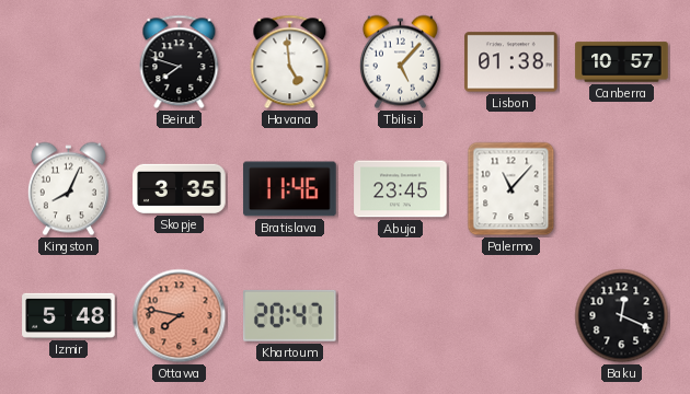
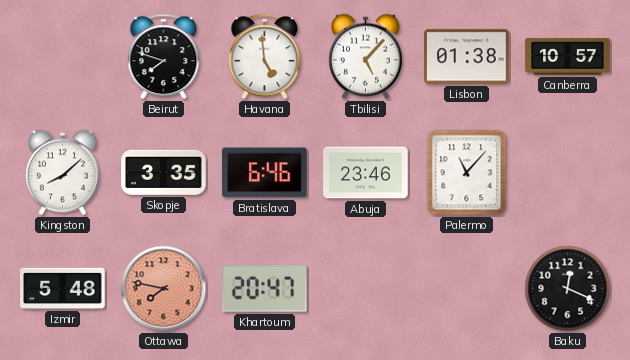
Kingston: 8:04 -> 8:08
Bratislava: 11:46 -> 6:46
Abuja: 23:45 -> 23:46
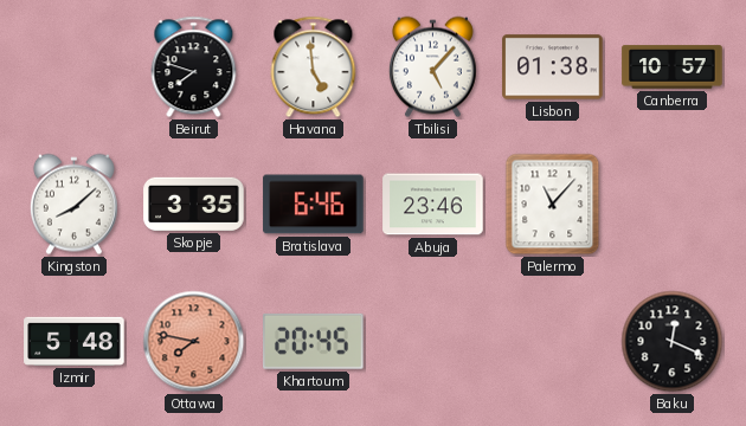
Khartoum: 20:47 -> 20:45
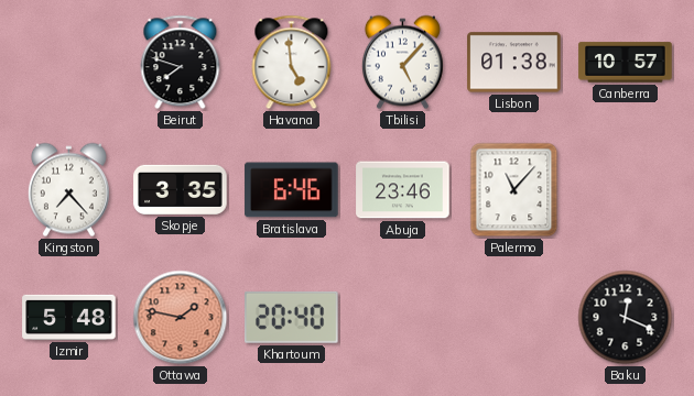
Kingston: 8:08 -> 7:23
Ottawa: 7:47 -> 1:47
Khartoum: 20:45 -> 20:40
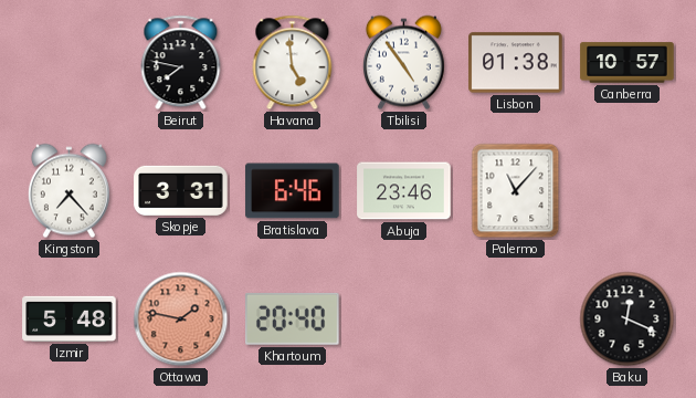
Beirut: 7:48 -> 7:47
Tbilisi: 5:07 -> 4:54
Skopje: 3:35 -> 3:31
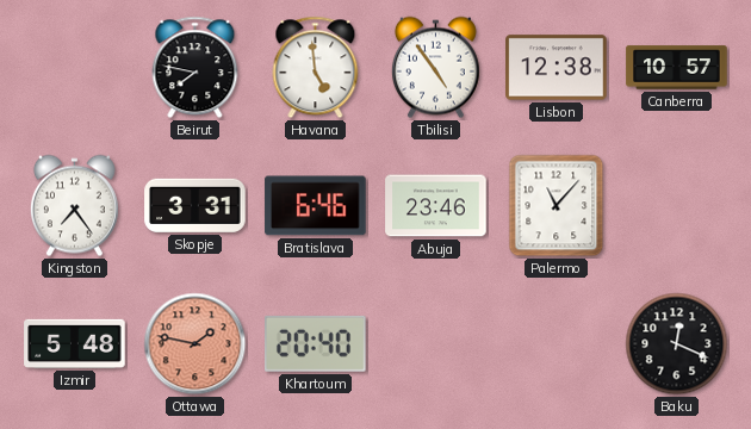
Lisbon: 01:38 -> 12:38
Kingston: 7:23 -> 7:24
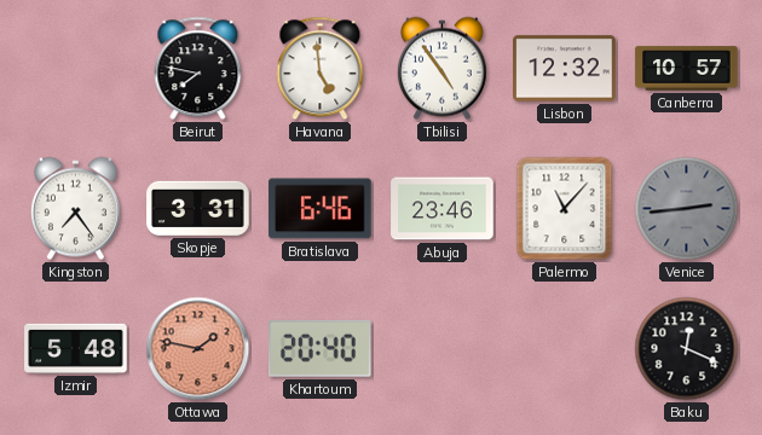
Lisbon: 12:38 -> 12:32
Venice: none -> 2:44
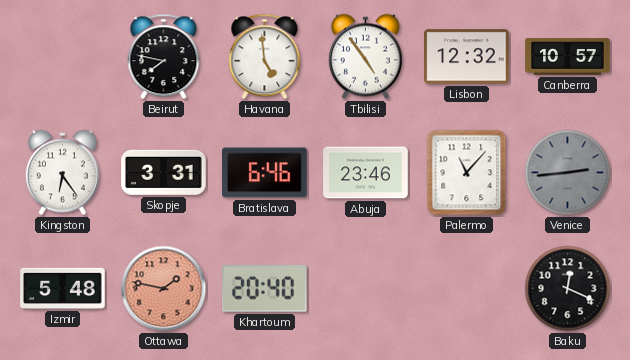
Kingston: 7:24 -> 6:24
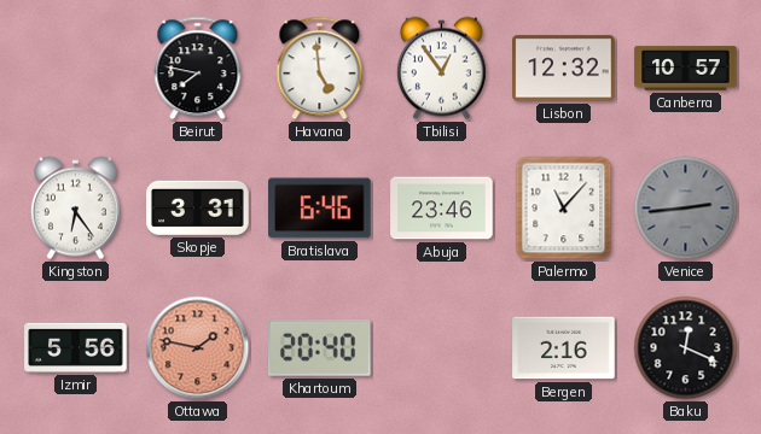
Tbilisi: 4:54 -> 12:54
Izmir: 5:48 -> 5:56
Bergen: none -> 2:16
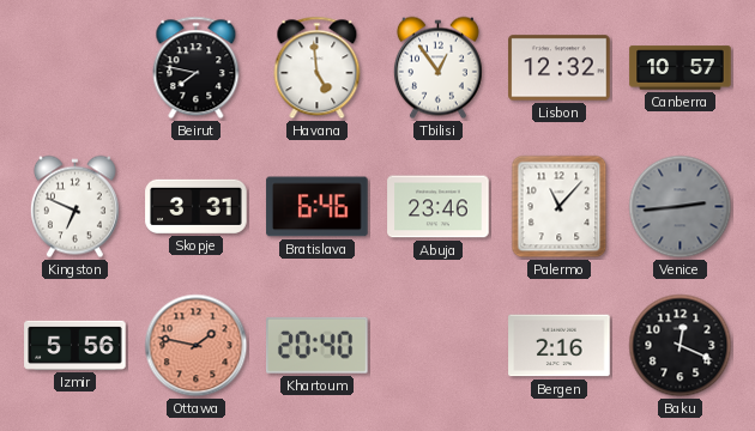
Kingston: 6:24 -> 6:49
